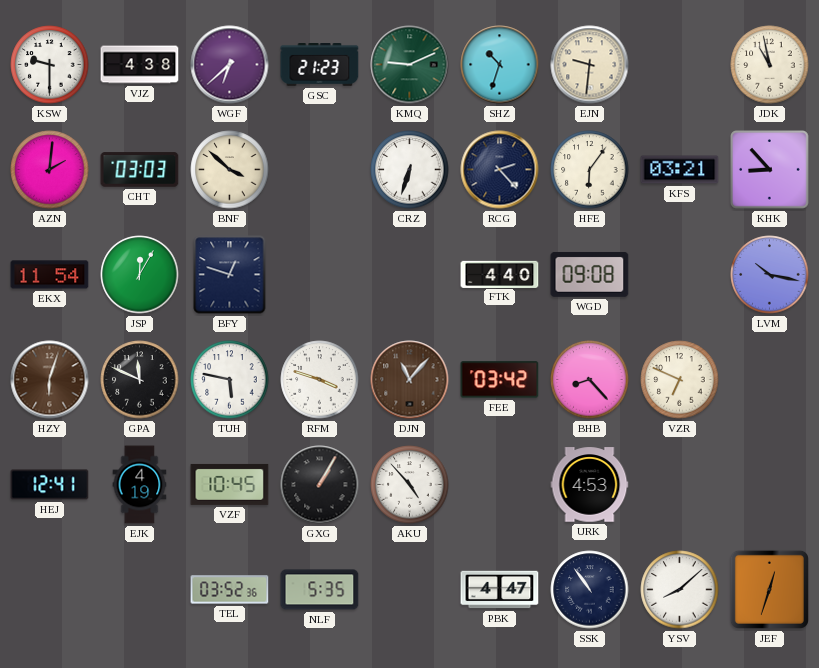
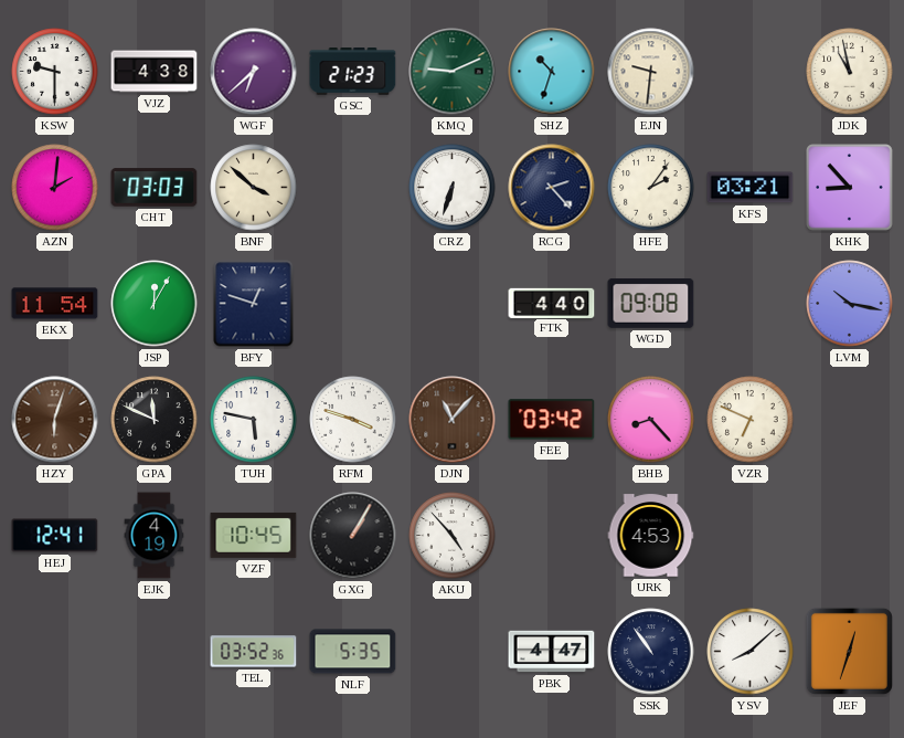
HFE: 6:06 -> 2:06
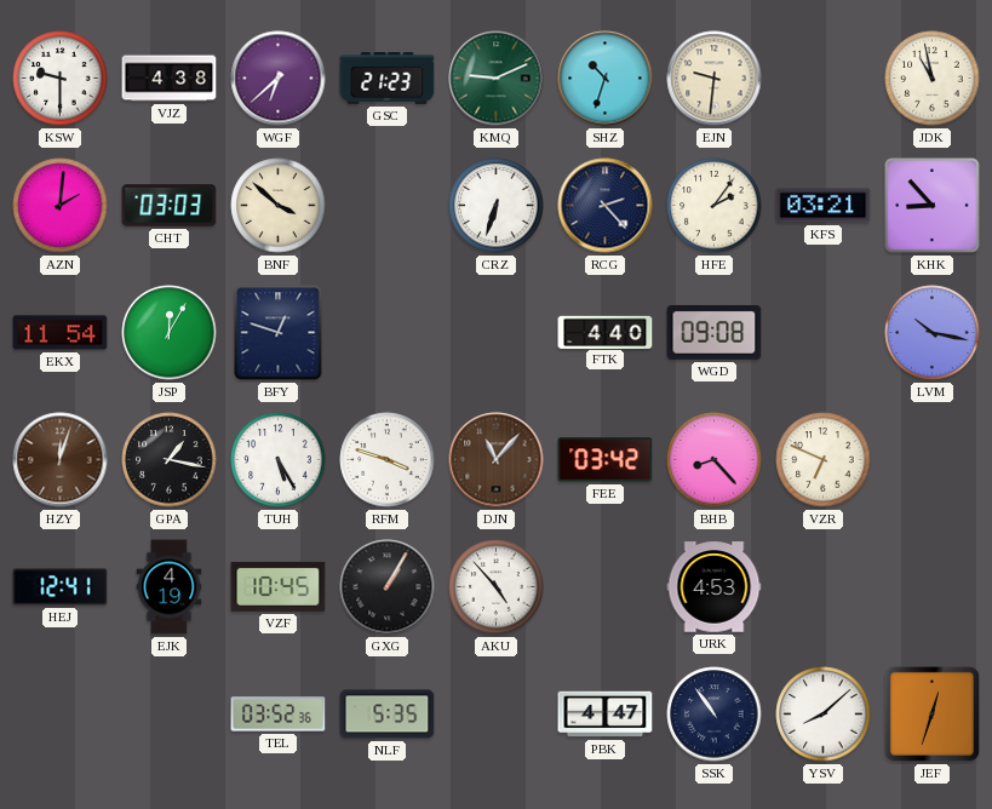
HZY: 6:03 -> 12:03
GPA: 11:49 -> 1:17
TUH: 5:47 -> 5:25
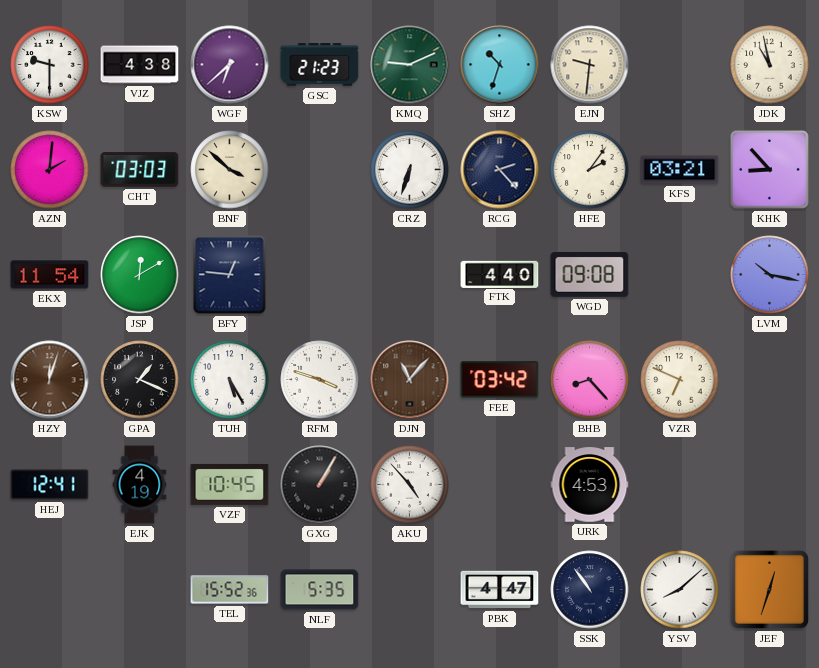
JSP: 12:05 -> 12:10
BFY: 12:48 -> 12:46
GPA: 1:17 -> 1:19
TEL: 03:52 -> 15:52
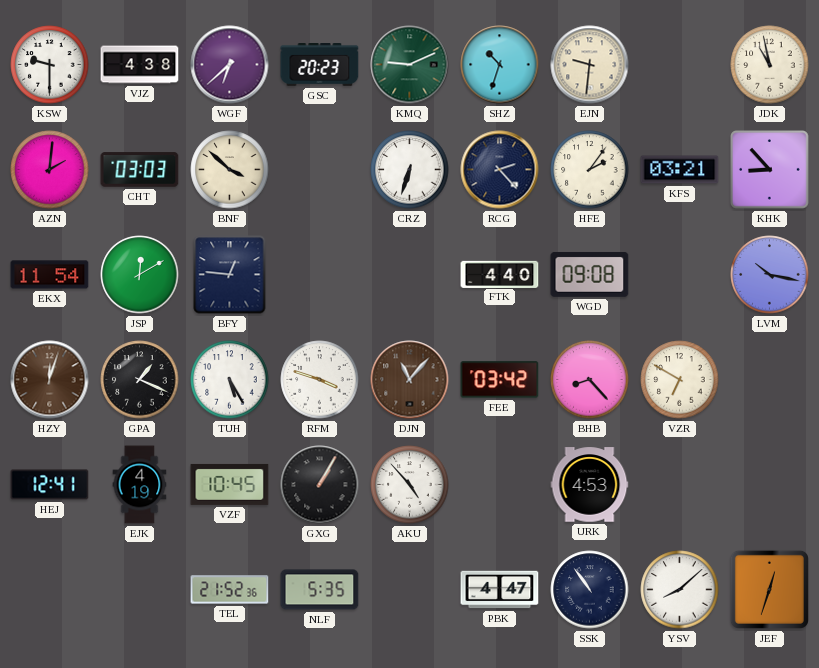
GSC: 21:23 -> 20:23
VZR: 6:49 -> 6:50
TEL: 15:52 -> 21:52
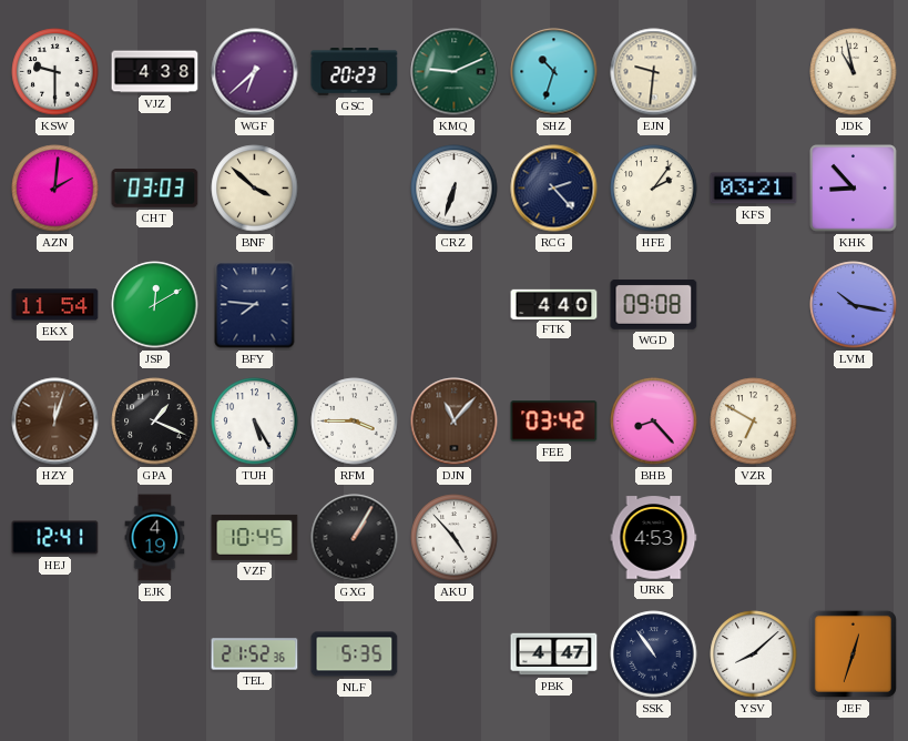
BFY: 12:46 -> 7:46
RFM: 3:48 -> 3:45
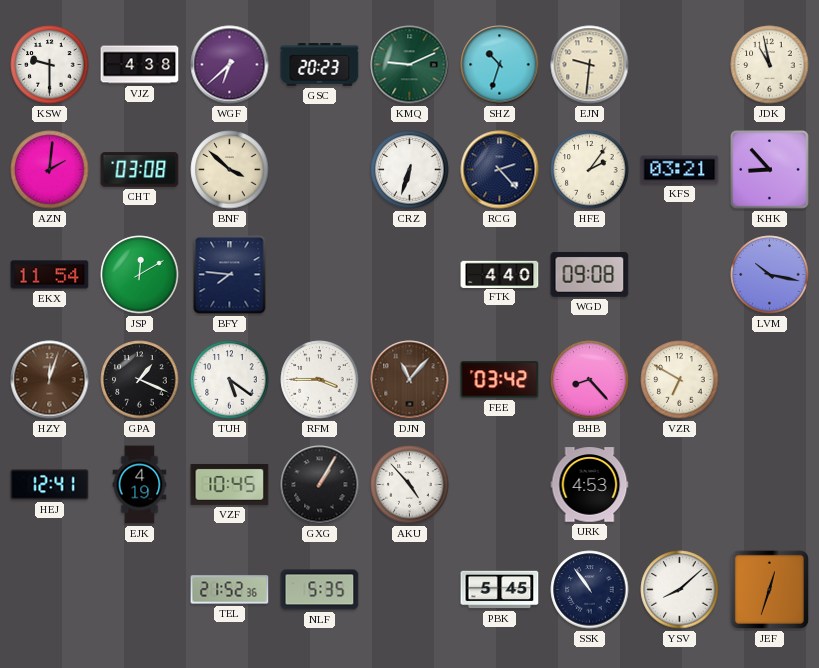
CHT: 03:03 -> 03:08
TUH: 5:25 -> 5:21
PBK: 4:47 -> 5:45
